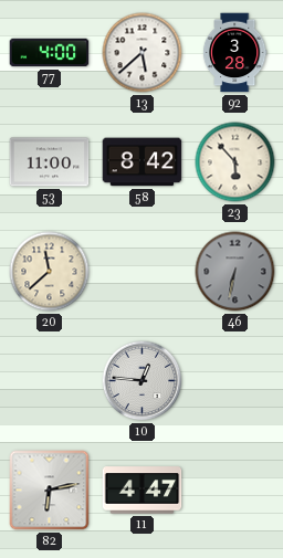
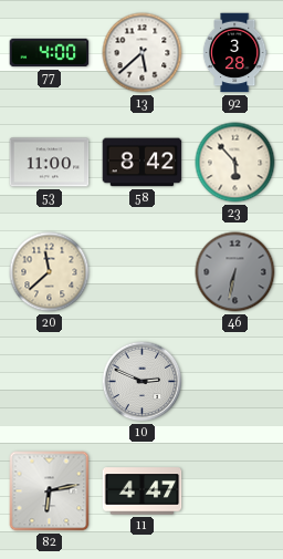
10: 12:46 -> 2:49
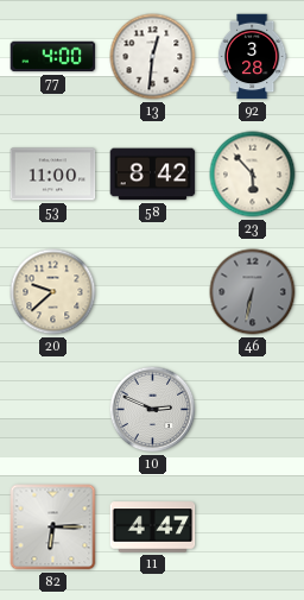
13: 5:38 -> 12:31
20: 11:38 -> 9:38
82: 6:13 -> 6:15
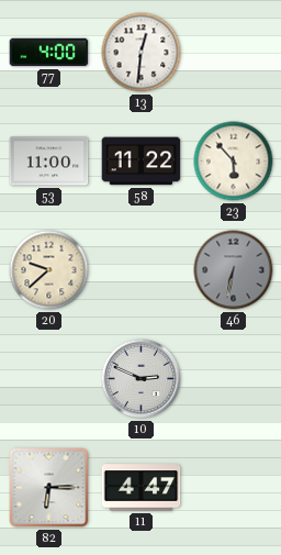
92: 3:28 -> none
58: 8:42 -> 11:22
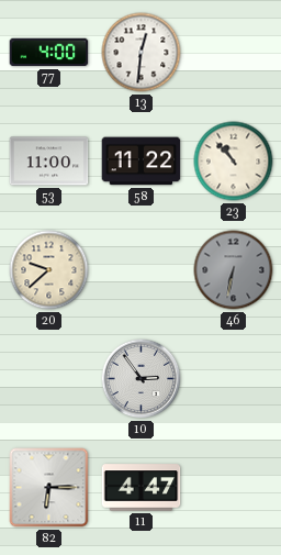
23: 5:53 -> 10:53
10: 2:49 -> 2:54
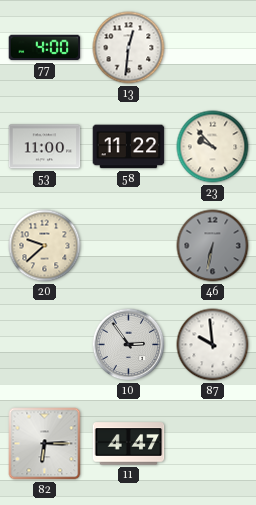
23: 10:53 -> 9:53
87: none -> 9:59
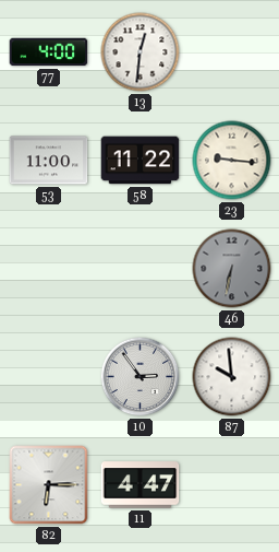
23: 9:53 -> 9:16
20: 9:38 -> none
